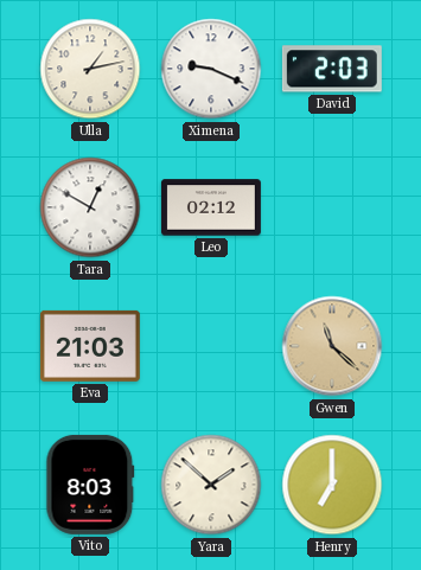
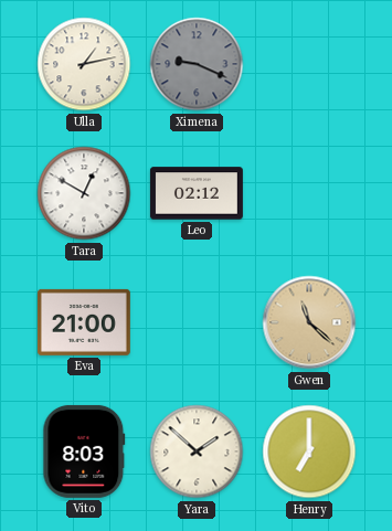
Ximena dial: white -> grey
David: 2:03 -> none
Eva: 21:03 -> 21:00
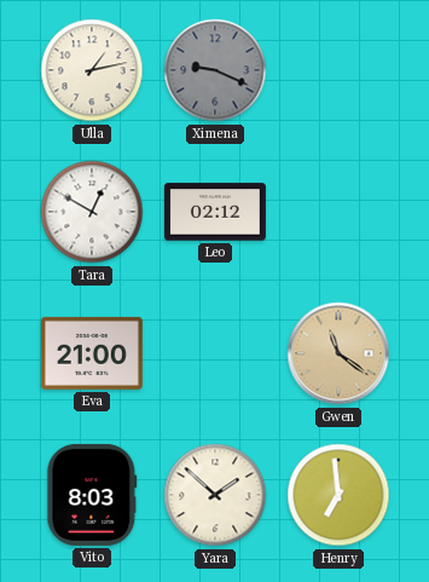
Gwen: 11:22 -> 11:21
Henry: 7:00 -> 6:59
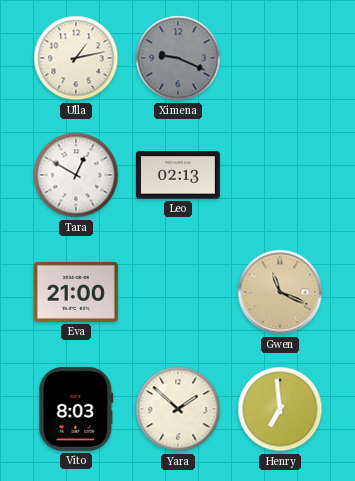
Leo: 02:12 -> 02:13
Gwen: 11:21 -> 11:19
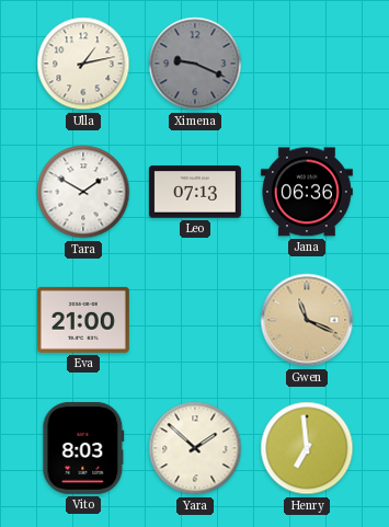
Tara: 12:50 -> 1:50
Leo: 02:13 -> 07:13
Jana: none -> 06:36
